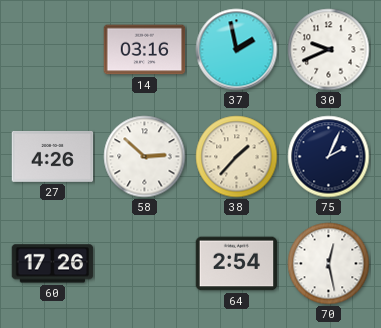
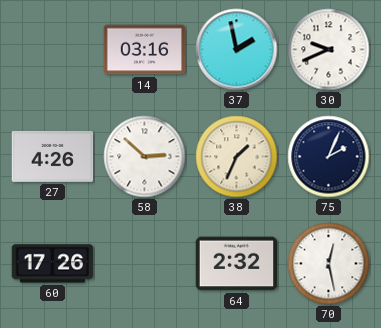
38: 1:37 -> 1:34
64: 2:54 -> 2:32
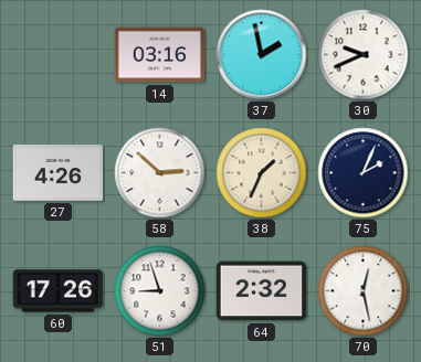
51: none -> 8:57
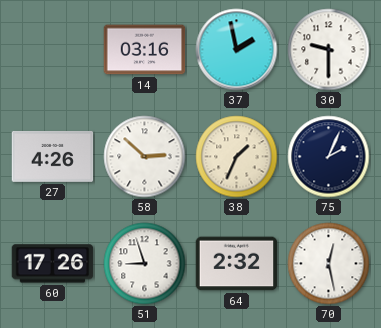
30: 9:41 -> 9:30
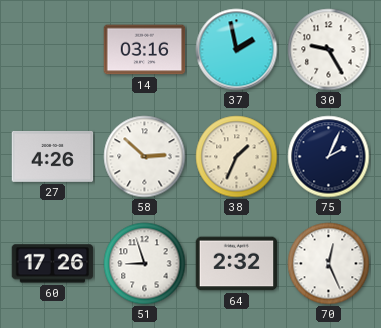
30: 9:30 -> 9:25
70: 12:28 -> 12:26
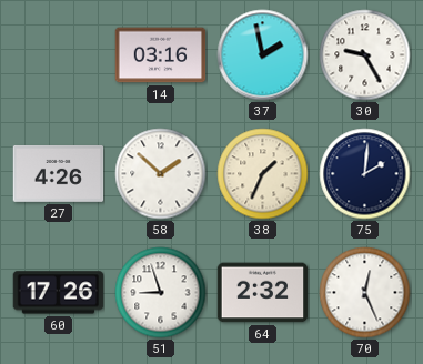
58: 2:52 -> 1:52
75: 2:04 -> 2:01
